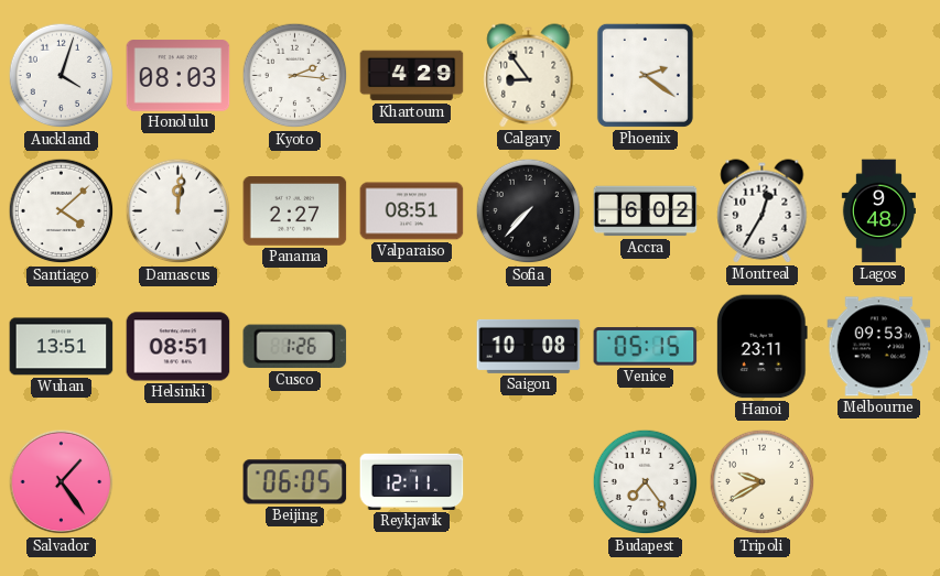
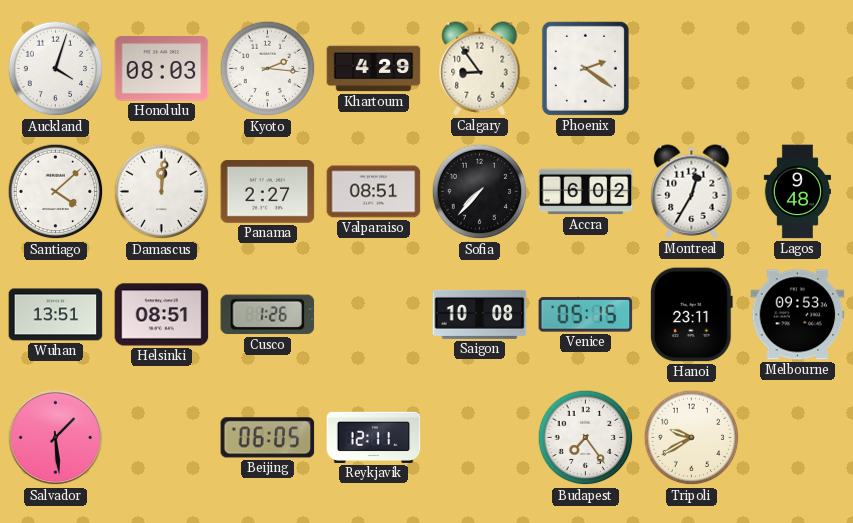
Salvador: 1:24 -> 1:29
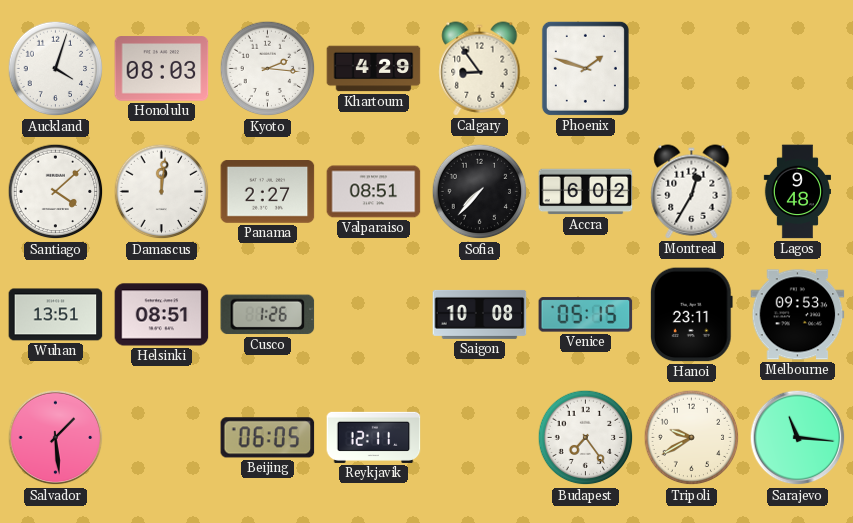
Phoenix: 2:21 -> 1:48
Sarajevo: none -> 11:16
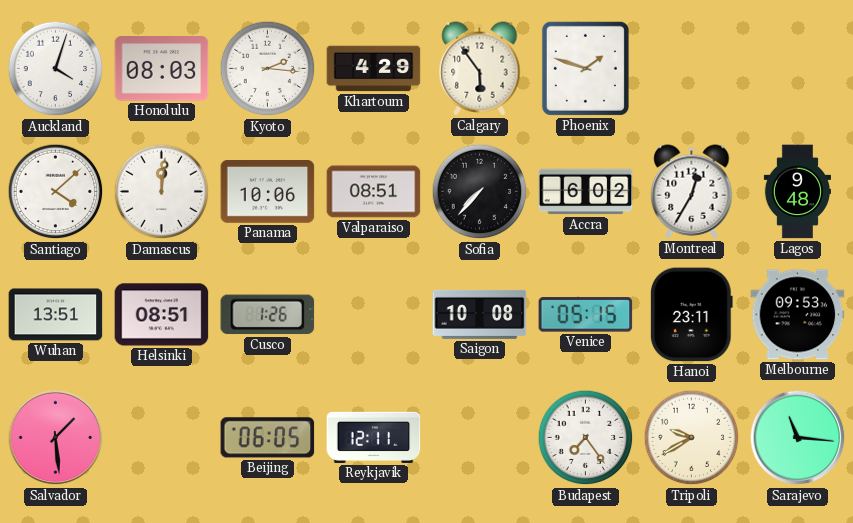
Calgary: 8:54 -> 5:54
Panama: 2:27 -> 10:06
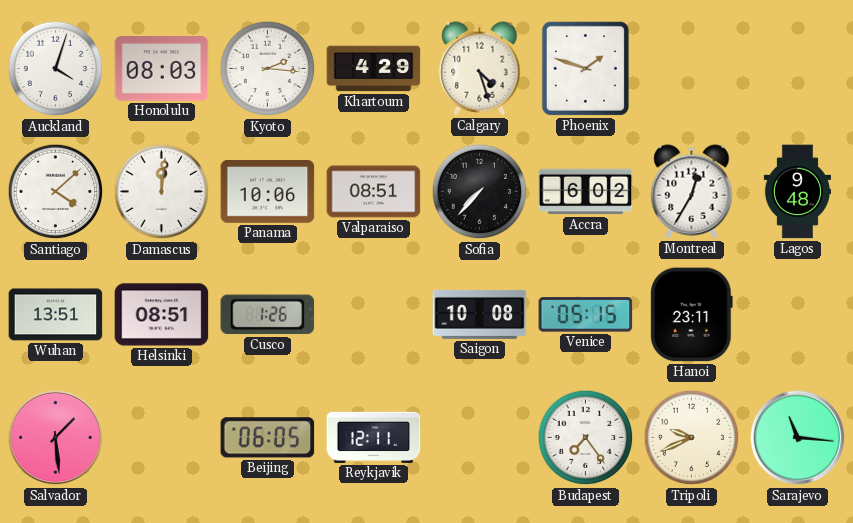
Calgary: 5:54 -> 4:27
Melbourne: 09:53 -> none
Tripoli: 9:40 -> 9:41
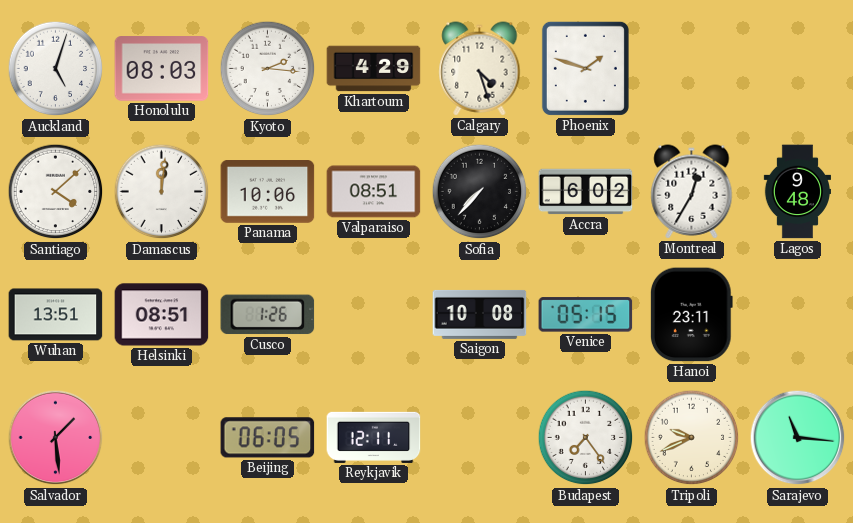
Auckland: 4:03 -> 5:03
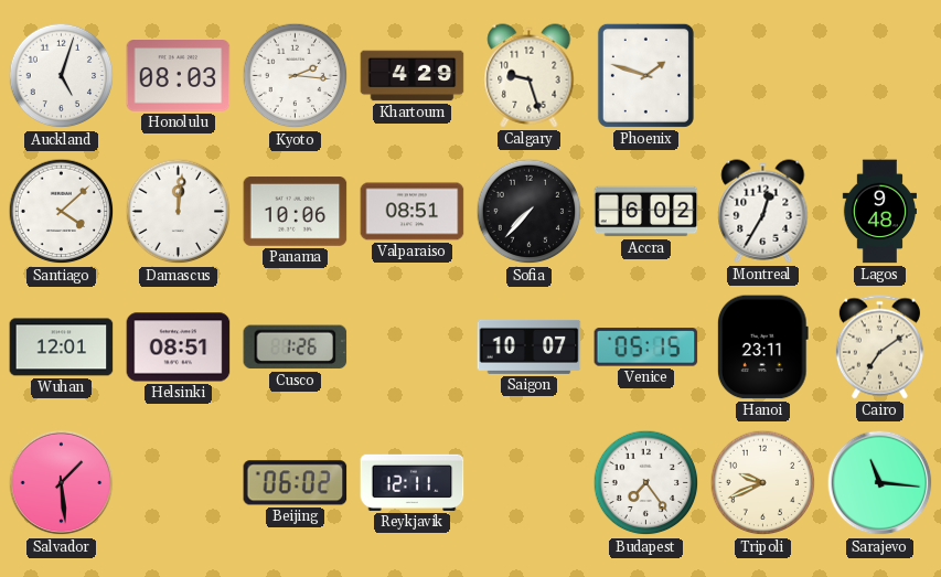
Calgary: 4:27 -> 9:27
Wuhan: 13:51 -> 12:01
Saigon: 10:08 -> 10:07
Cairo: none -> 7:09
Beijing: 06:05 -> 06:02
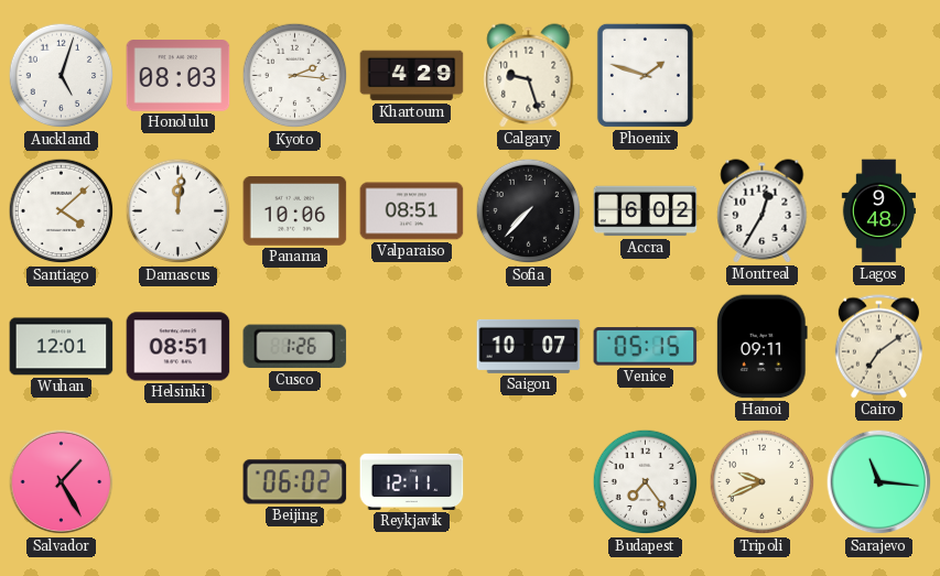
Hanoi: 23:11 -> 09:11
Salvador: 1:29 -> 1:25
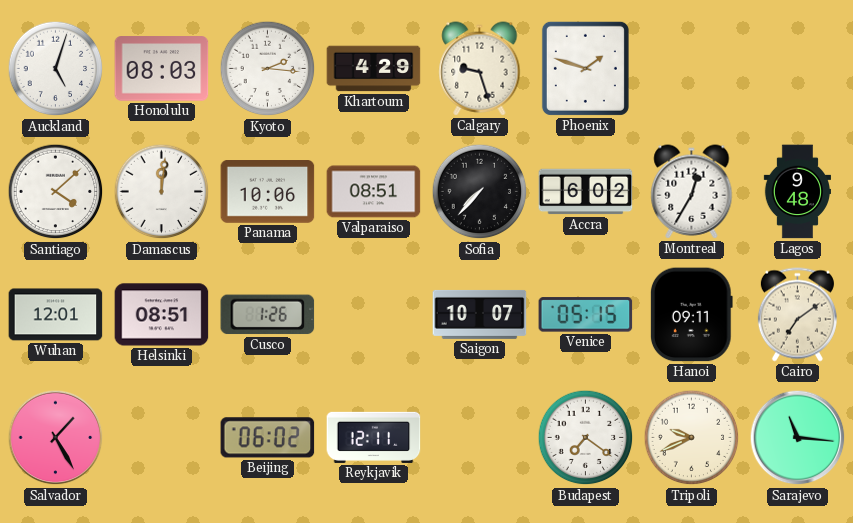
Budapest: 7:24 -> 7:21
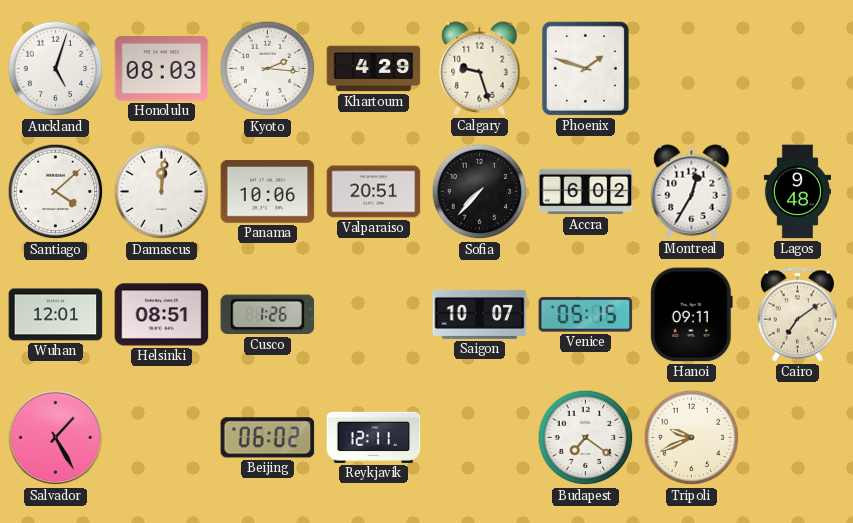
Valparaiso: 08:51 -> 20:51
Sarajevo: 11:16 -> none
